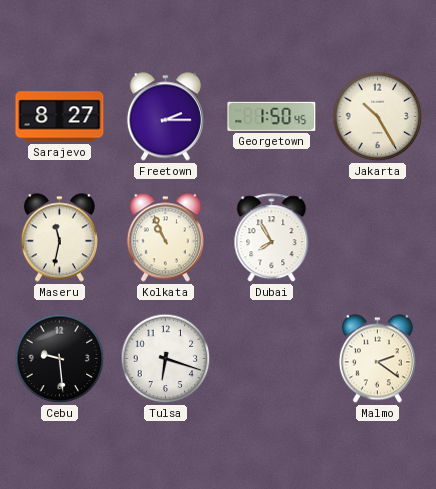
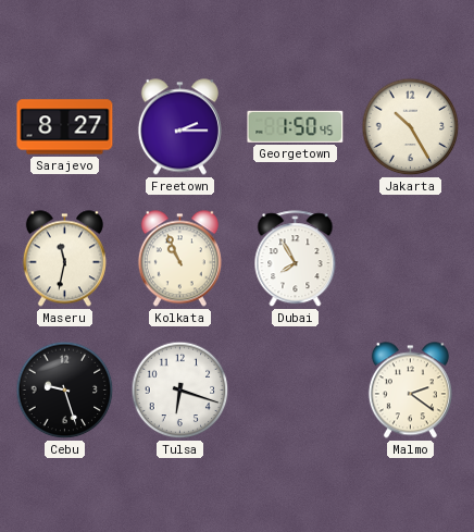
Cebu: 9:29 -> 9:27
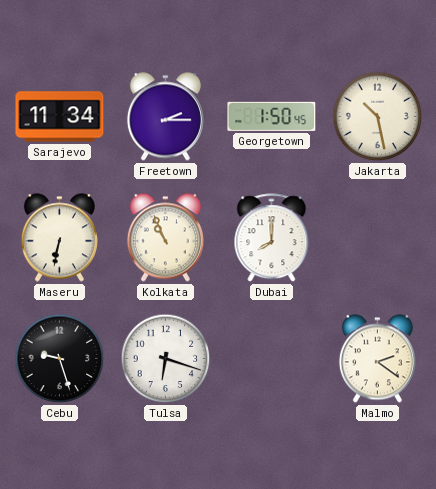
Sarajevo: 8:27 -> 11:34
Jakarta: 10:25 -> 10:28
Maseru: 11:32 -> 6:32
Dubai: 7:55 -> 8:00
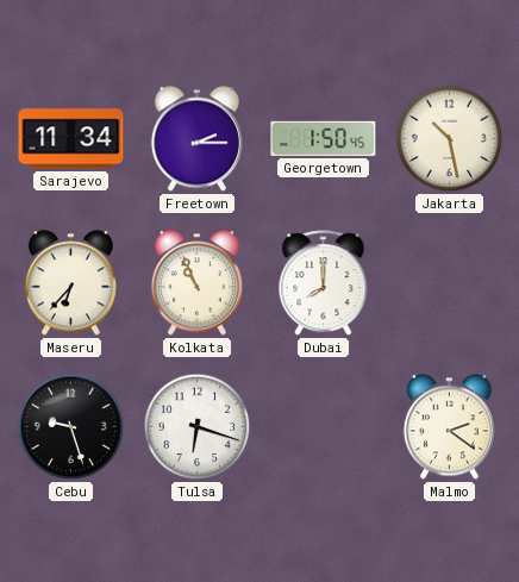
Maseru: 6:32 -> 6:37
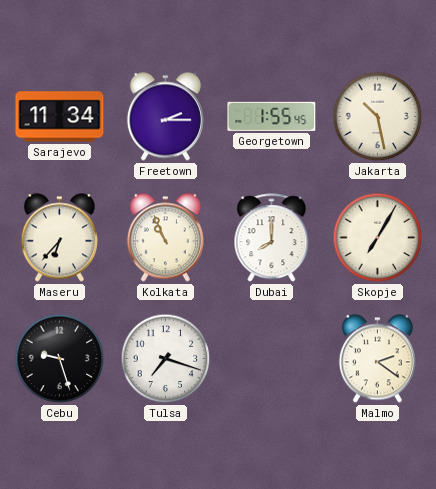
Georgetown: 1:50 -> 1:55
Skopje: none -> 7:05
Tulsa: 6:18 -> 7:18
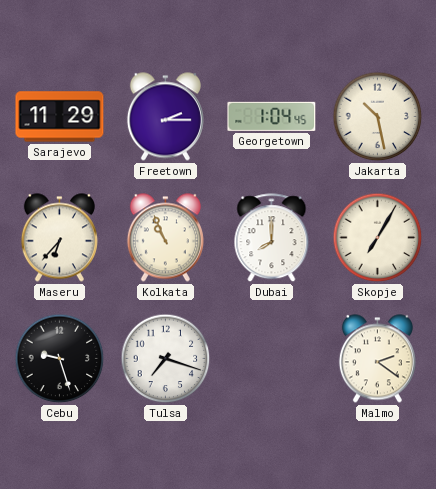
Sarajevo: 11:34 -> 11:29
Georgetown: 1:55 -> 1:04
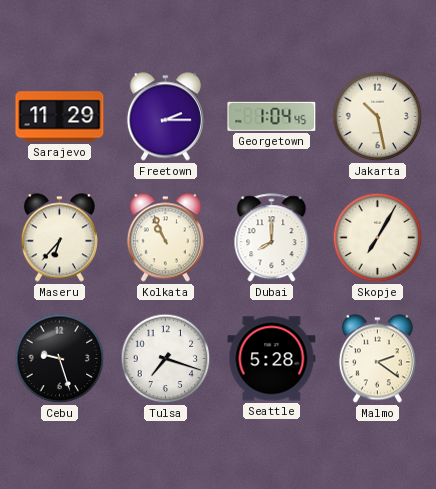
Seattle: none -> 5:28
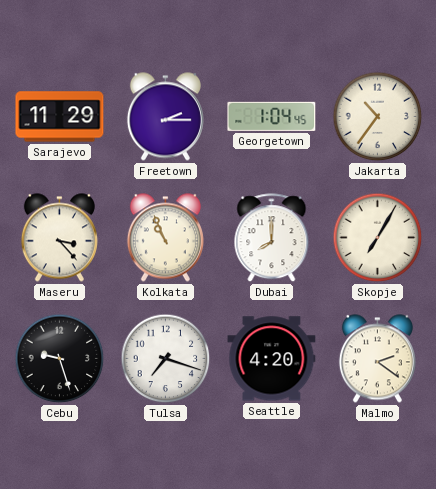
Jakarta: 10:28 -> 10:36
Maseru: 6:37 -> 3:23
Seattle: 5:28 -> 4:20
